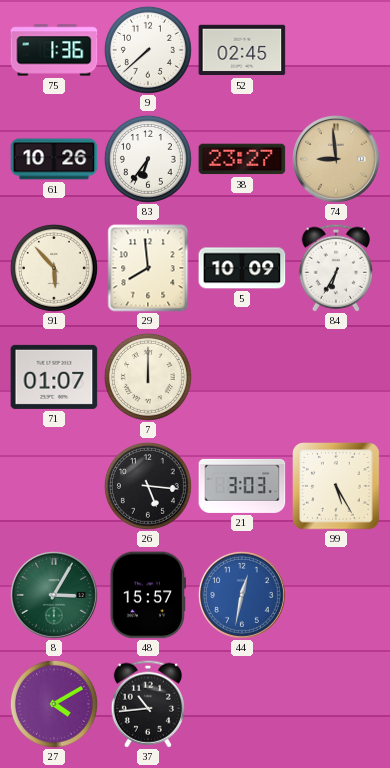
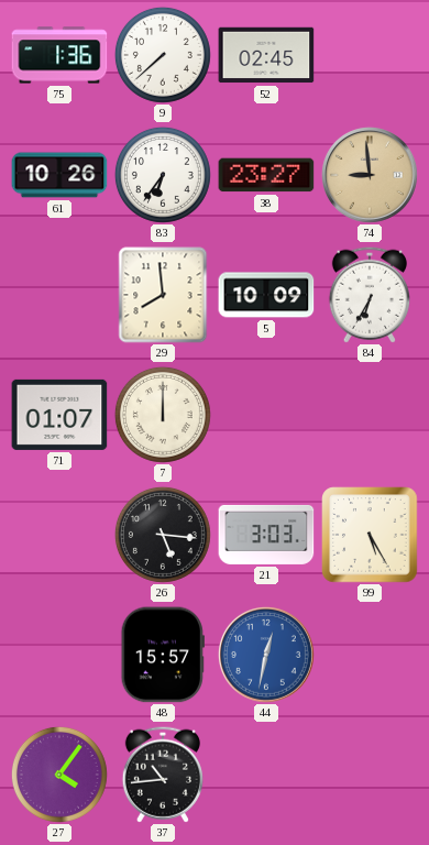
91: 5:53 -> none
8: 3:05 -> none
27: 4:10 -> 4:06
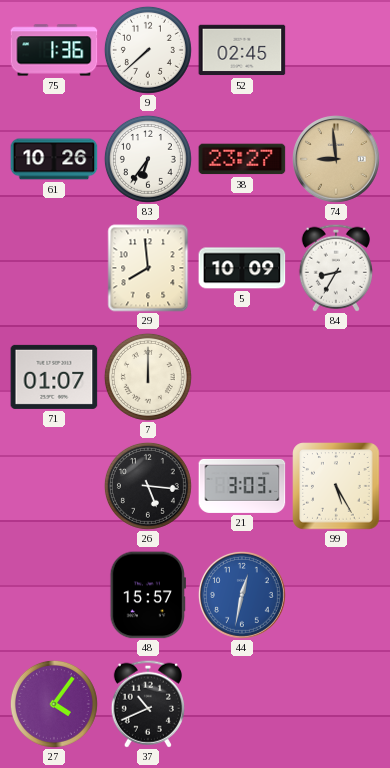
84: 6:35 -> 8:35
37: 10:44 -> 10:41
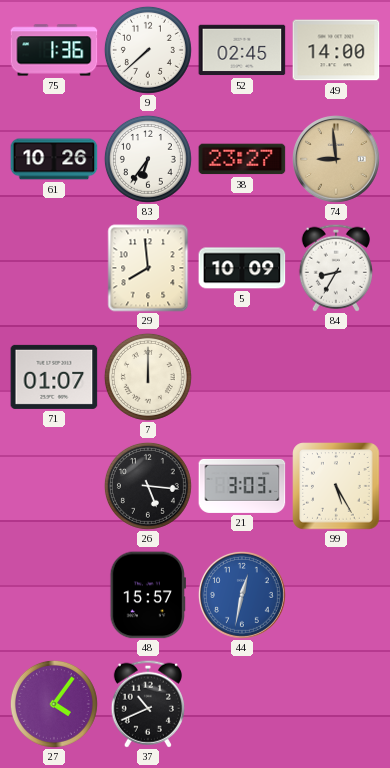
49: none -> 14:00
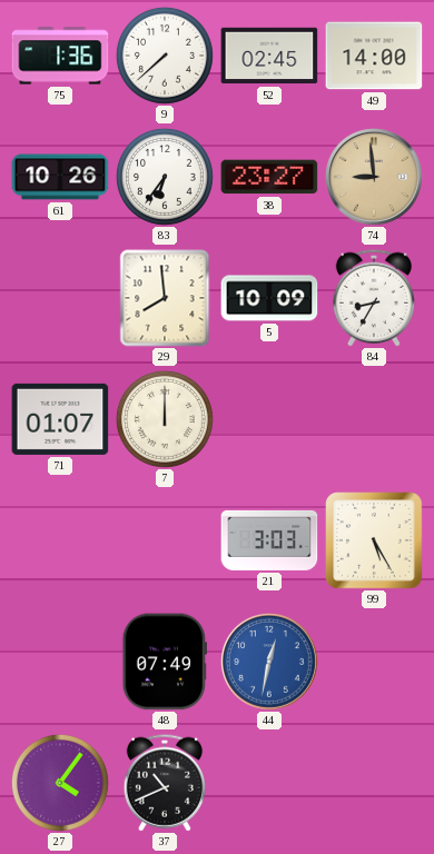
26: 5:16 -> none
48: 15:57 -> 07:49
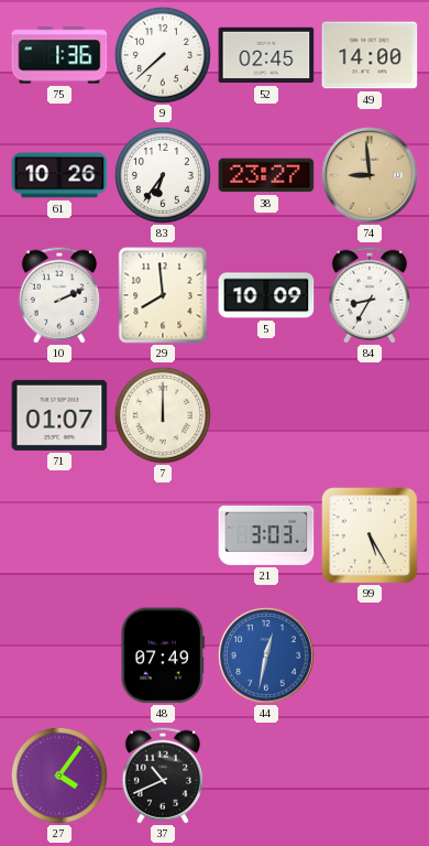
10: none -> 2:11
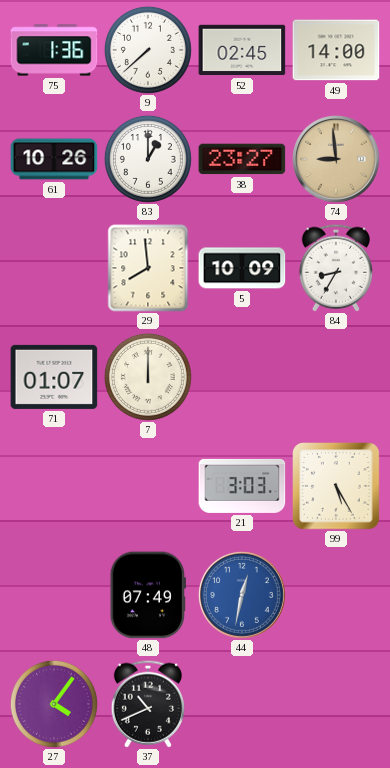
83: 6:36 -> 1:00
10: 2:11 -> none
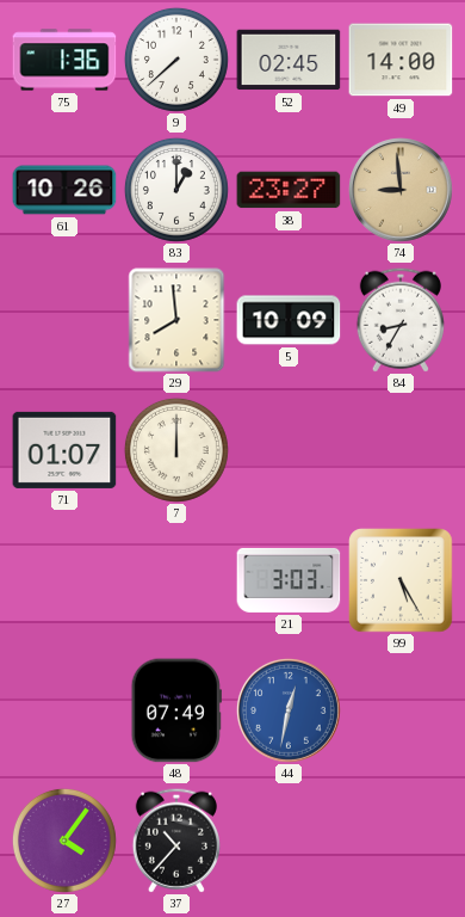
37: 10:41 -> 10:37
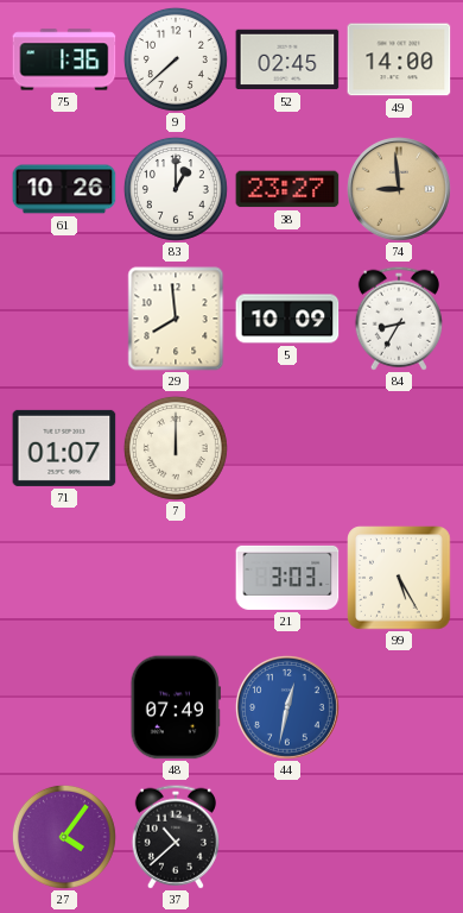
37: 10:37 -> 10:38
